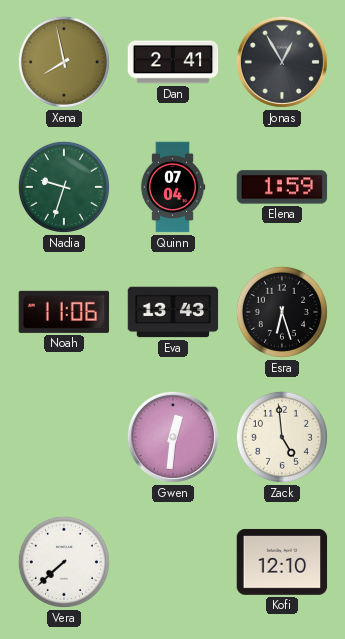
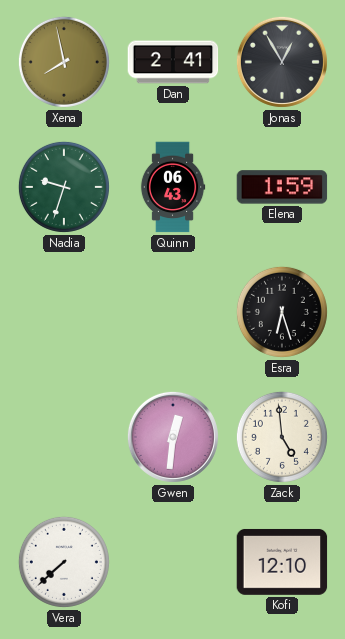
Quinn: 07:04 -> 06:43
Noah: 11:06 -> none
Eva: 13:43 -> none
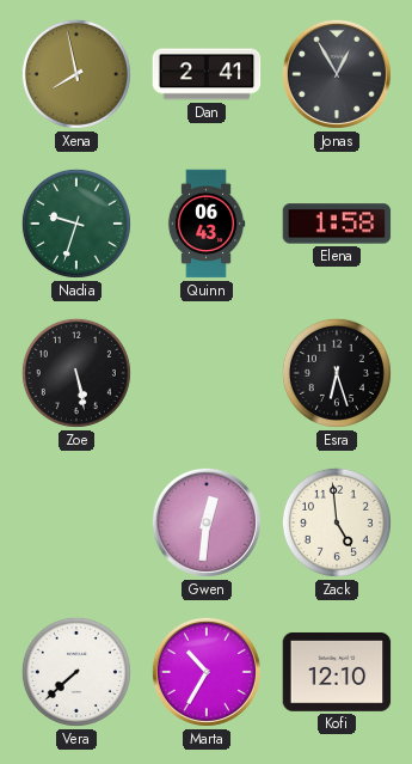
Elena: 1:59 -> 1:58
Zoe: none -> 5:28
Marta: none -> 10:35
